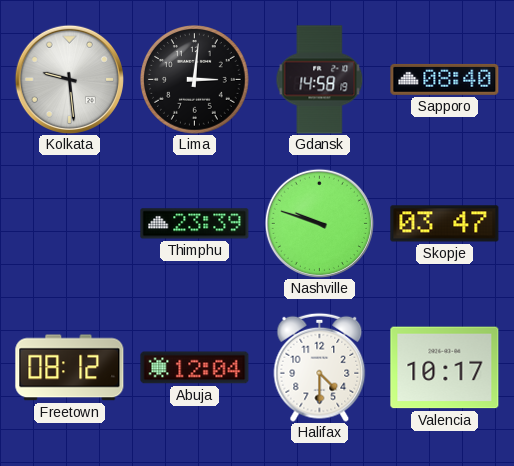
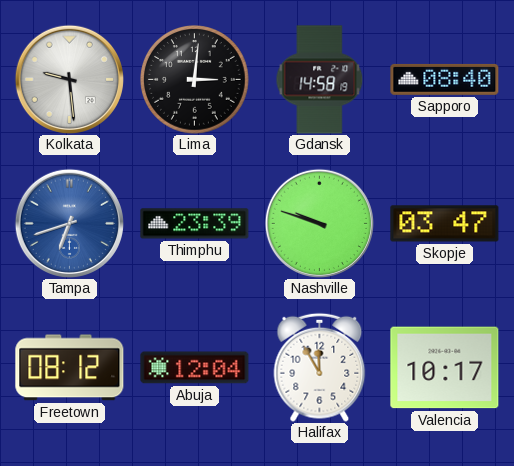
Tampa: none -> 6:42
Halifax: 4:30 -> 11:55
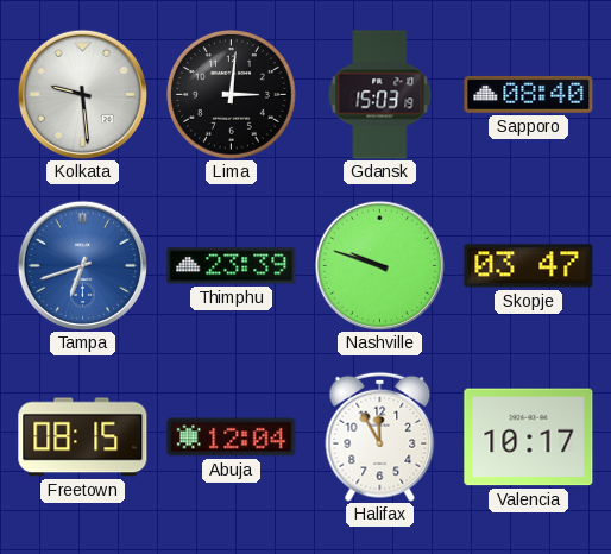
Gdansk: 14:58 -> 15:03
Freetown: 08:12 -> 08:15
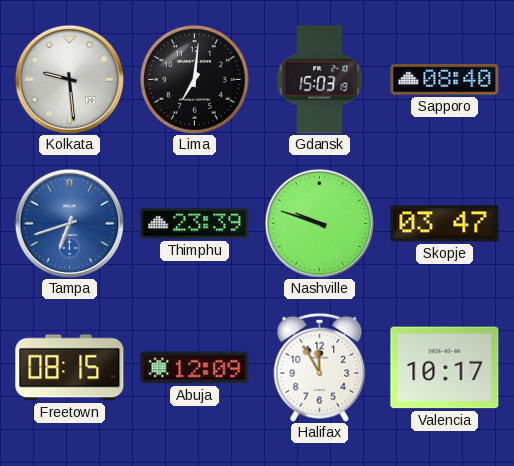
Lima: 3:01 -> 7:01
Abuja: 12:04 -> 12:09
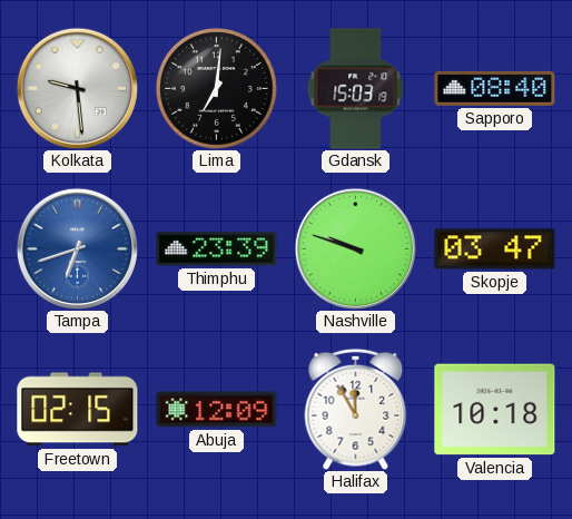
Freetown: 08:15 -> 02:15
Valencia: 10:17 -> 10:18
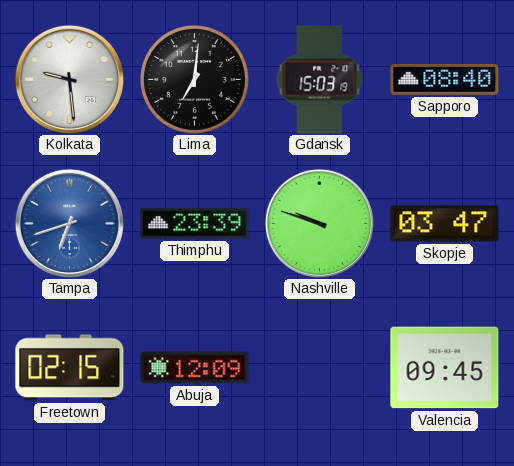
Halifax: 11:55 -> none
Valencia: 10:18 -> 09:45
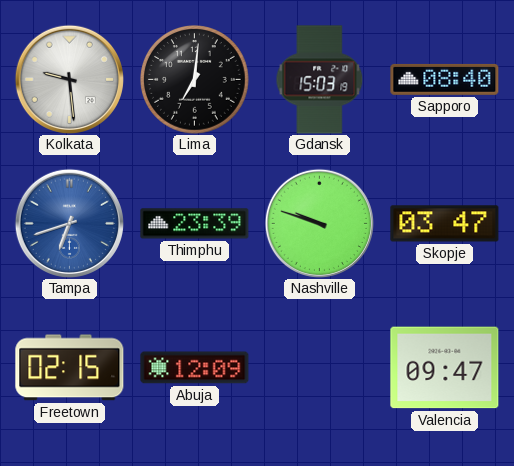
Valencia: 09:45 -> 09:47
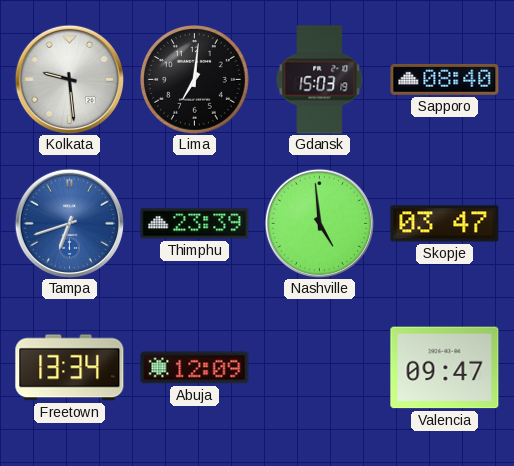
Nashville: 9:48 -> 4:59
Freetown: 02:15 -> 13:34
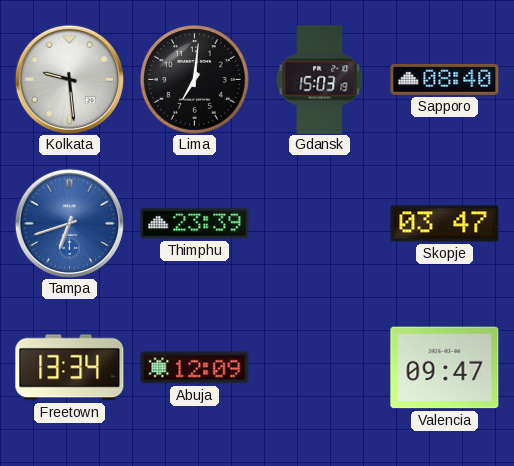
Nashville: 4:59 -> none
